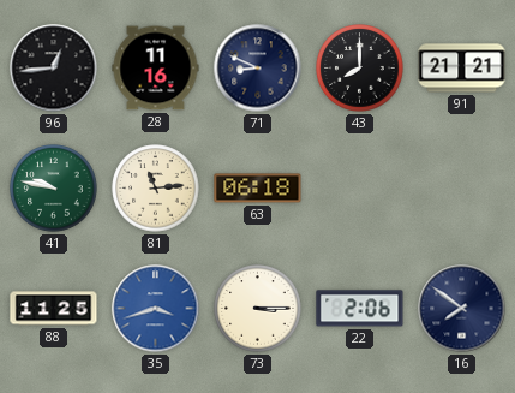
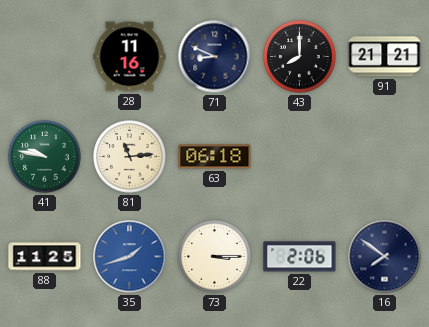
96: 12:44 -> none
35: 3:42 -> 1:42
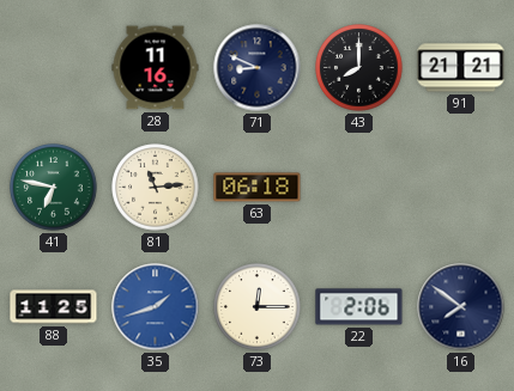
41: 9:47 -> 6:47
73: 3:15 -> 12:15
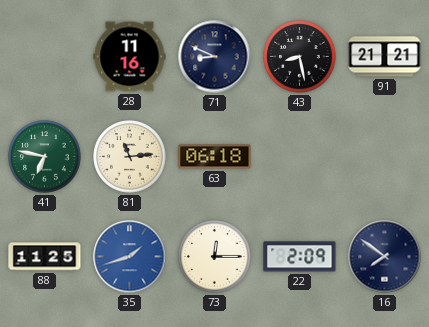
43: 8:00 -> 8:28
22: 2:06 -> 2:09
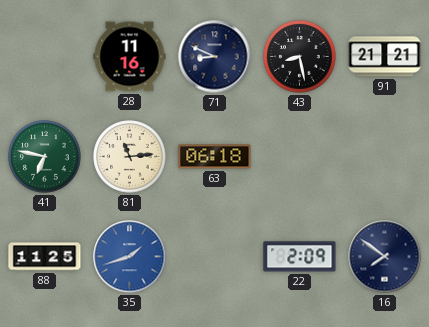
73: 12:15 -> none
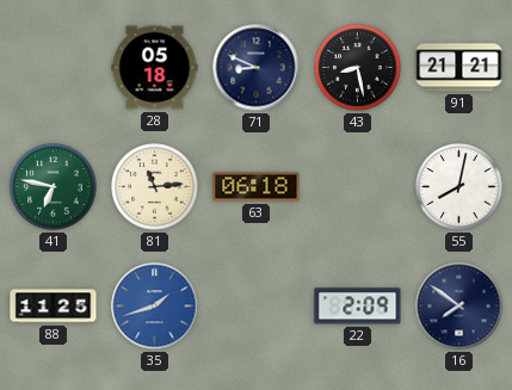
28: 11:16 -> 05:18
55: none -> 8:02
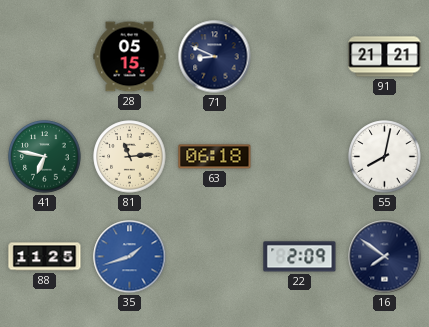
28: 05:18 -> 05:15
43: 8:28 -> none
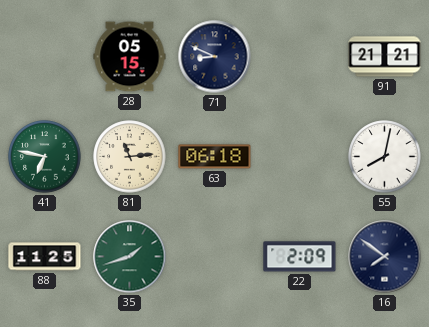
35 dial: blue -> green
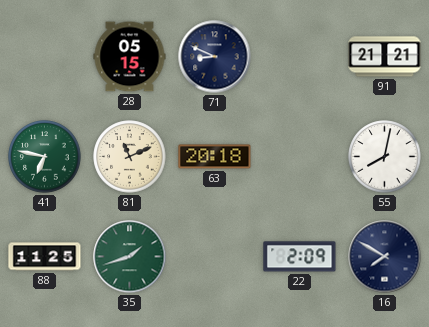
81: 11:14 -> 11:11
63: 06:18 -> 20:18
16: 7:51 -> 7:50
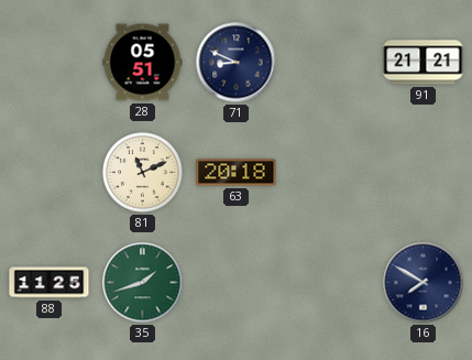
28: 05:15 -> 05:51
41: 6:47 -> none
55: 8:02 -> none
22: 2:09 -> none
